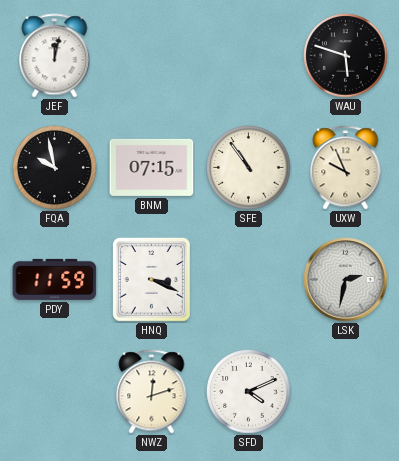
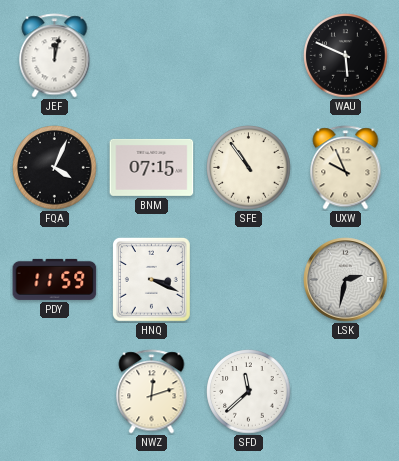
WAU: 5:48 -> 5:49
FQA: 9:58 -> 4:04
SFD: 4:11 -> 11:38
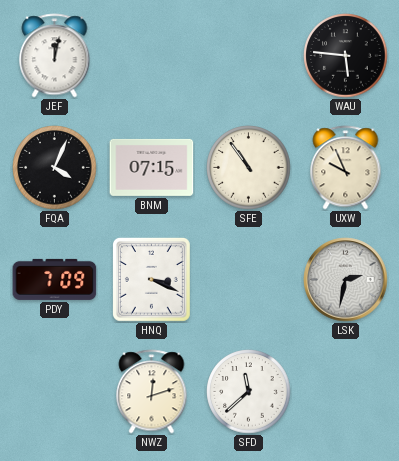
WAU: 5:49 -> 5:46
PDY: 11:59 -> 7:09
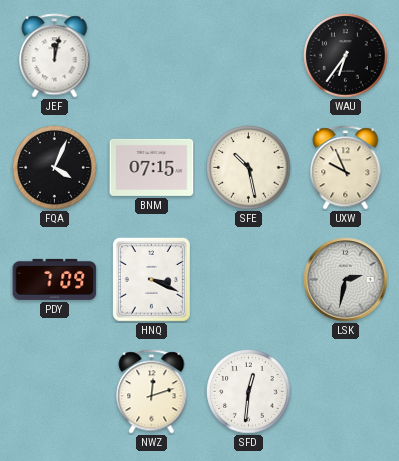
WAU: 5:46 -> 6:36
SFE: 10:54 -> 10:28
SFD: 11:38 -> 12:31
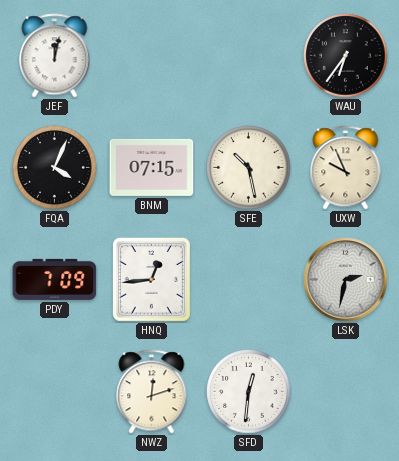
HNQ: 3:19 -> 12:44
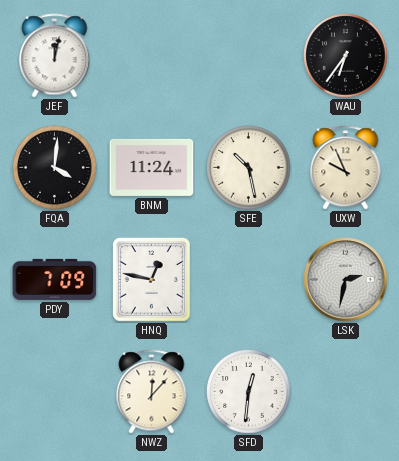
FQA: 4:04 -> 4:01
BNM: 07:15 -> 11:24
HNQ: 12:44 -> 12:47
NWZ: 12:12 -> 12:07
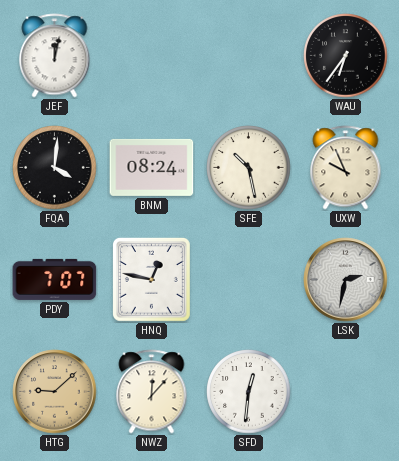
BNM: 11:24 -> 08:24
PDY: 7:09 -> 7:07
HTG: none -> 9:08
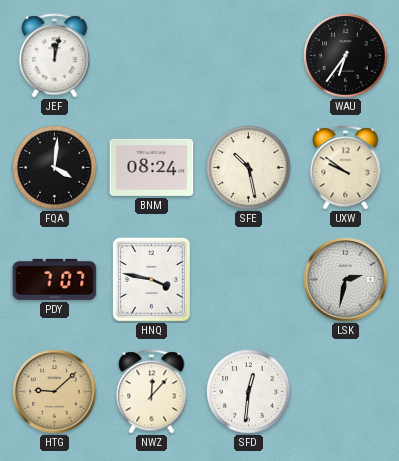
UXW: 9:56 -> 9:51
HNQ: 12:47 -> 3:47
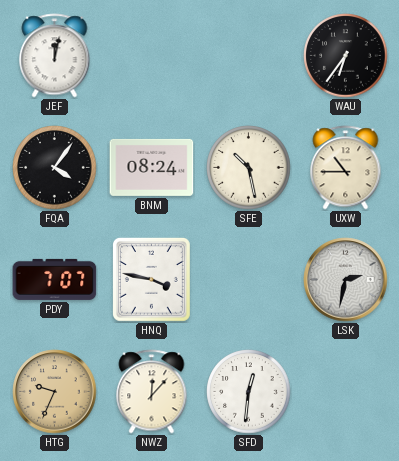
FQA: 4:01 -> 4:06
UXW: 9:51 -> 10:45
HTG: 9:08 -> 9:34
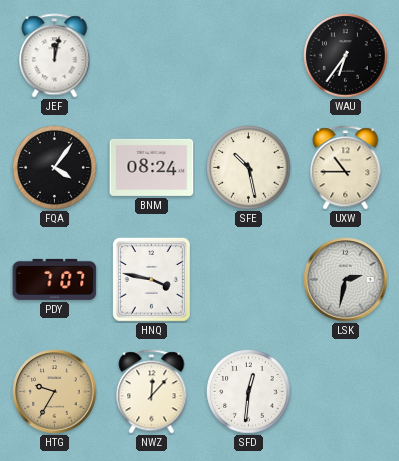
HTG: 9:34 -> 9:35
